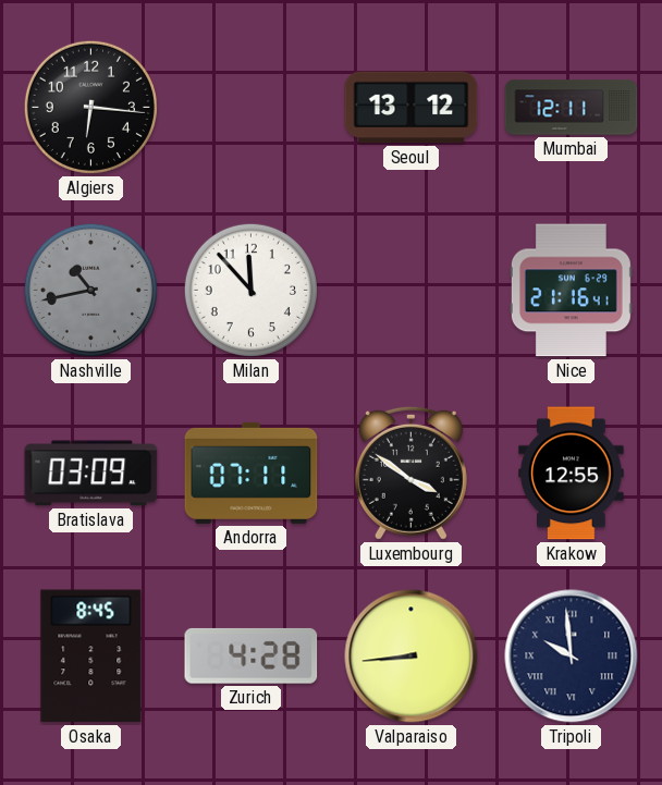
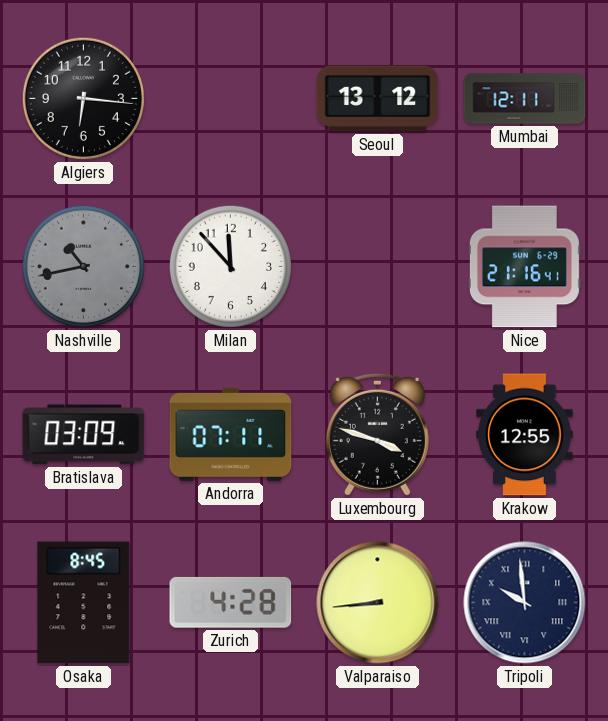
Luxembourg: 3:51 -> 3:48
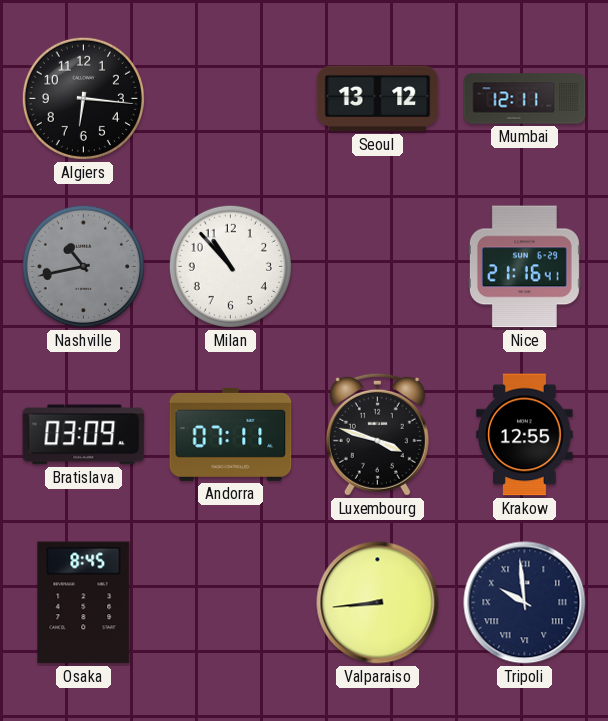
Milan: 11:53 -> 10:53
Zurich: 4:28 -> none
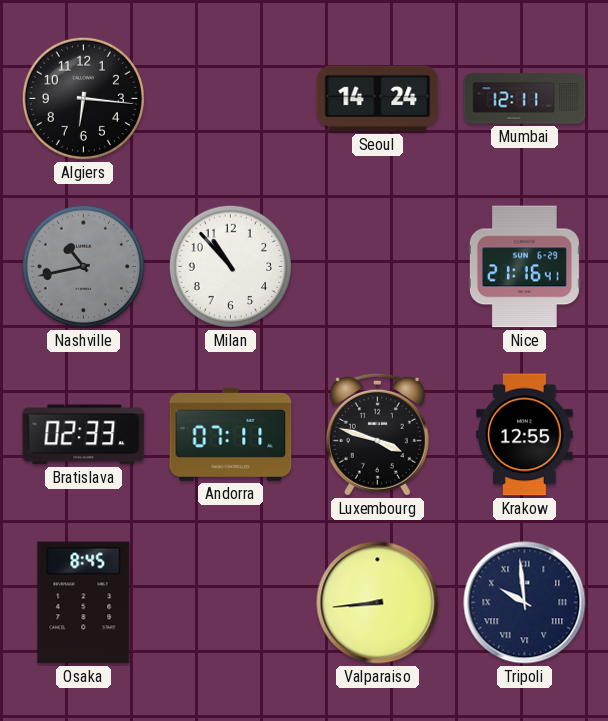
Seoul: 13:12 -> 14:24
Bratislava: 03:09 -> 02:33
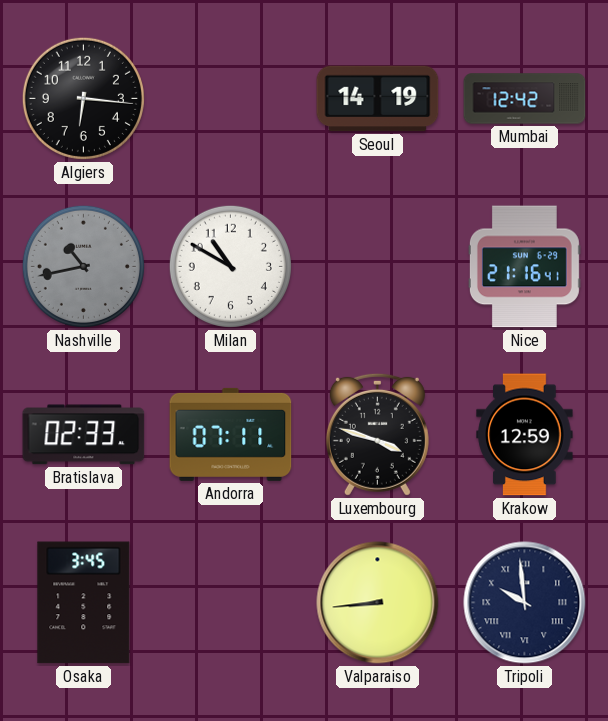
Seoul: 14:24 -> 14:19
Mumbai: 12:11 -> 12:42
Milan: 10:53 -> 10:50
Krakow: 12:55 -> 12:59
Osaka: 8:45 -> 3:45
